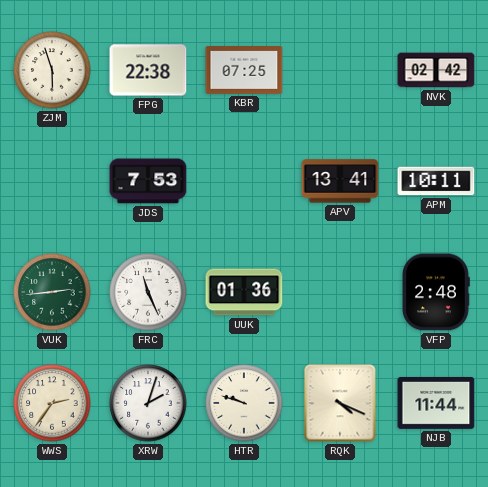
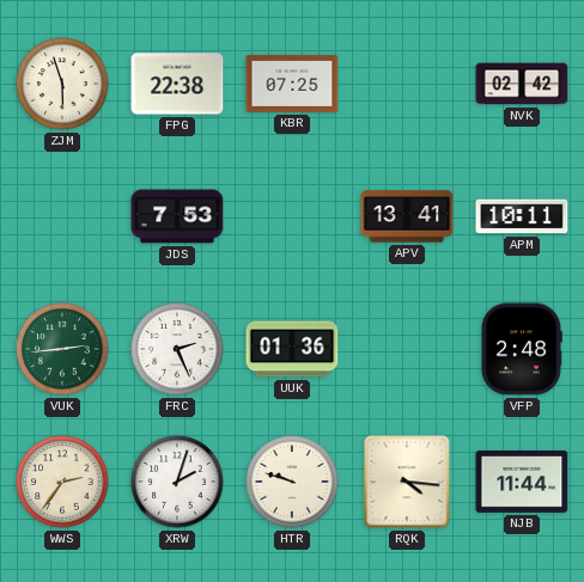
FRC: 11:26 -> 2:26
RQK: 4:19 -> 4:16
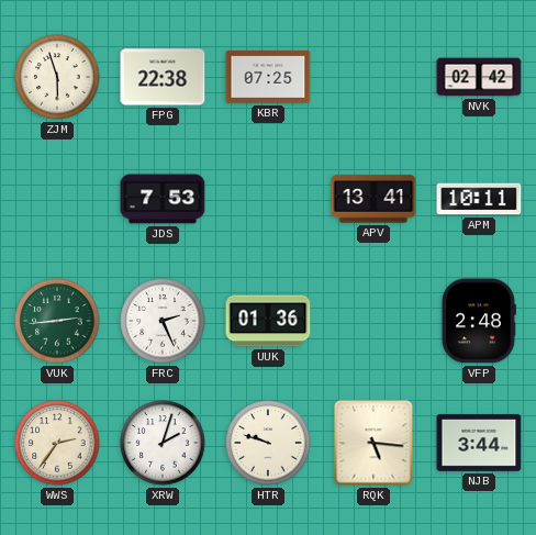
RQK: 4:16 -> 5:16
NJB: 11:44 -> 3:44
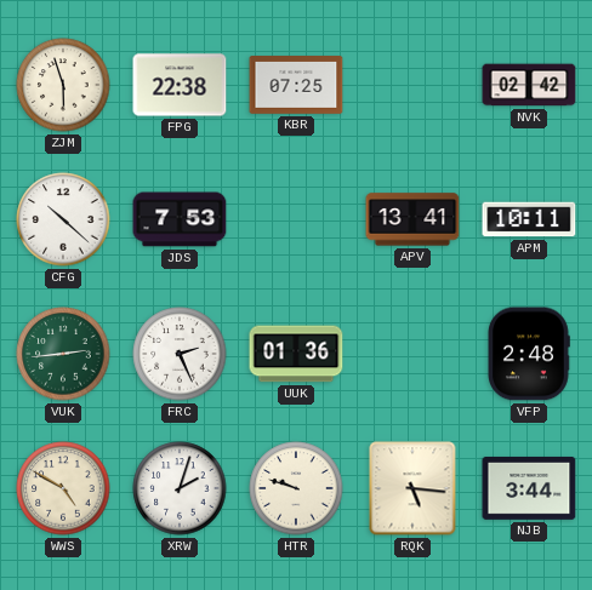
CFG: none -> 10:22
WWS: 2:36 -> 4:50
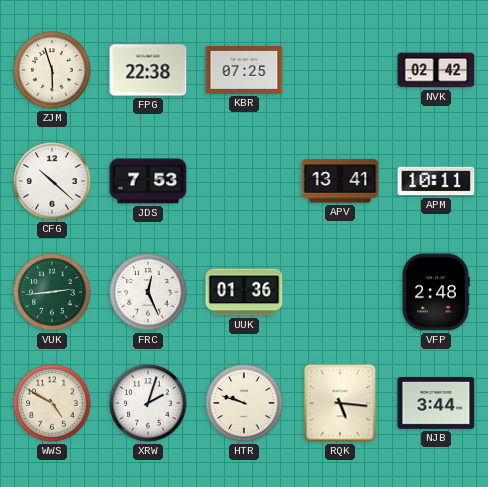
FRC: 2:26 -> 12:26
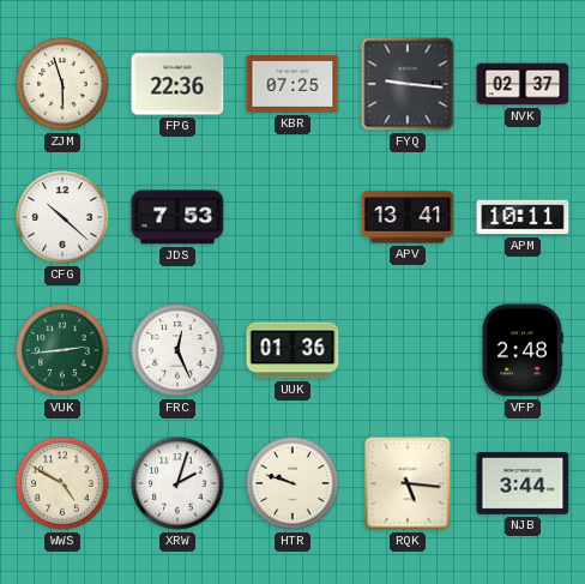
FPG: 22:38 -> 22:36
FYQ: none -> 9:16
NVK: 02:42 -> 02:37
